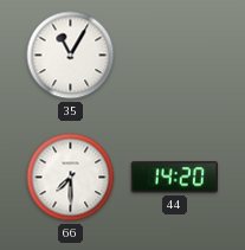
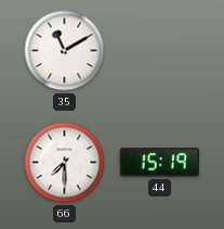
35: 11:05 -> 11:10
44: 14:20 -> 15:19
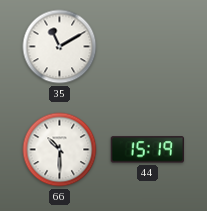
66: 7:30 -> 10:30
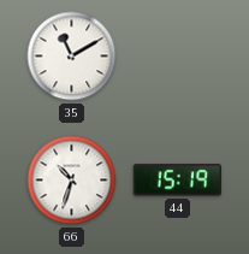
66: 10:30 -> 10:33
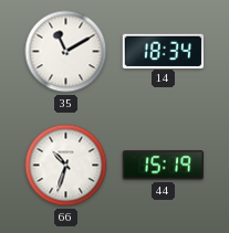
14: none -> 18:34
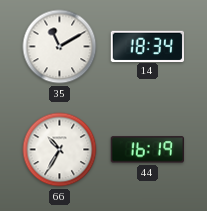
66: 10:33 -> 10:35
44: 15:19 -> 16:19
